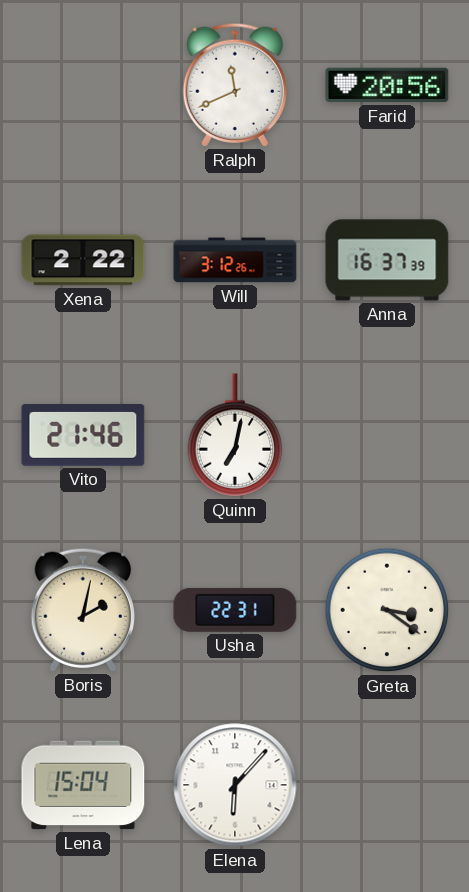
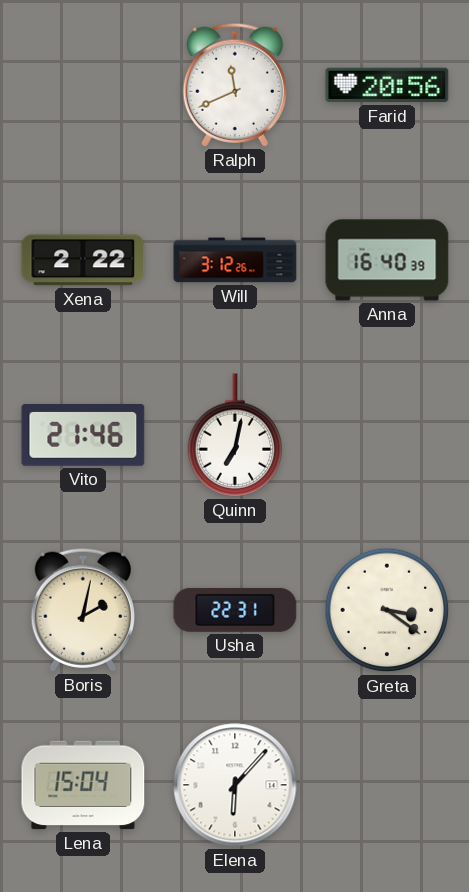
Anna: 16:37 -> 16:40
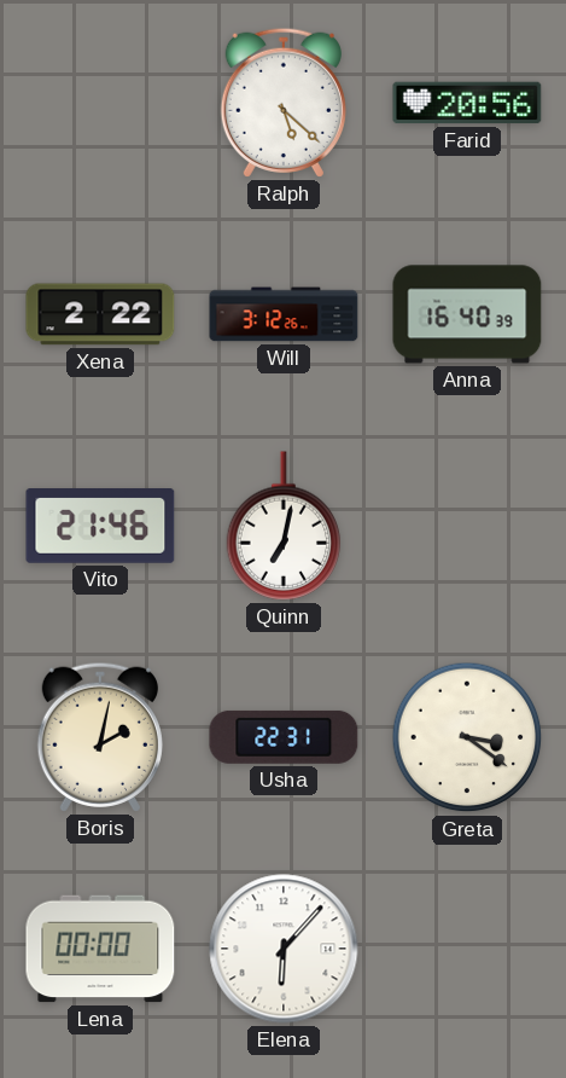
Ralph: 11:41 -> 5:22
Lena: 15:04 -> 00:00
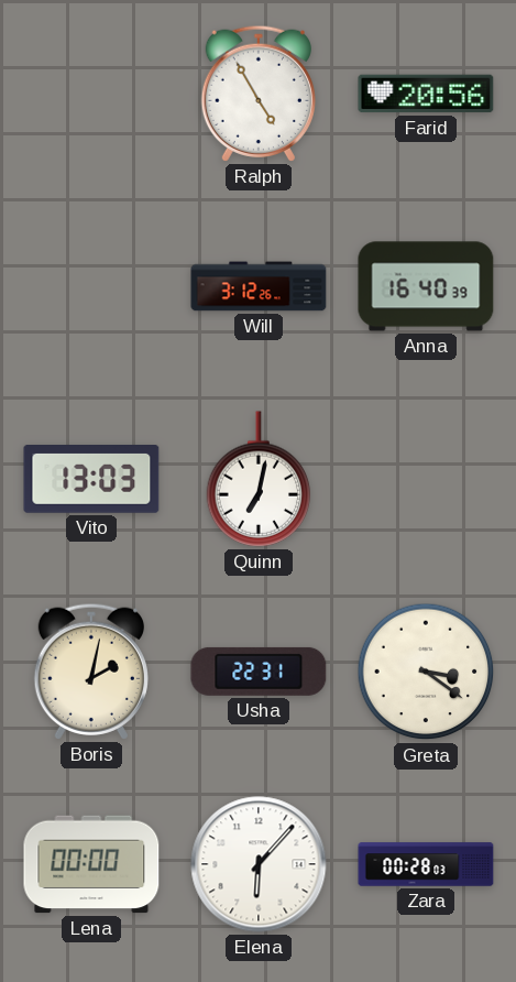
Ralph: 5:22 -> 4:55
Xena: 2:22 -> none
Vito: 21:46 -> 13:03
Zara: none -> 00:28
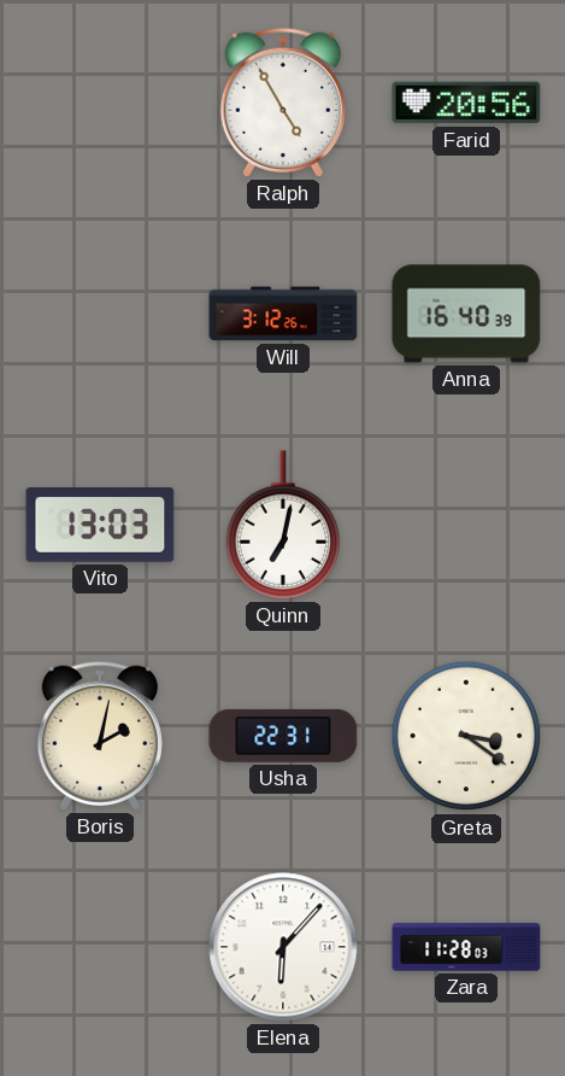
Lena: 00:00 -> none
Zara: 00:28 -> 11:28
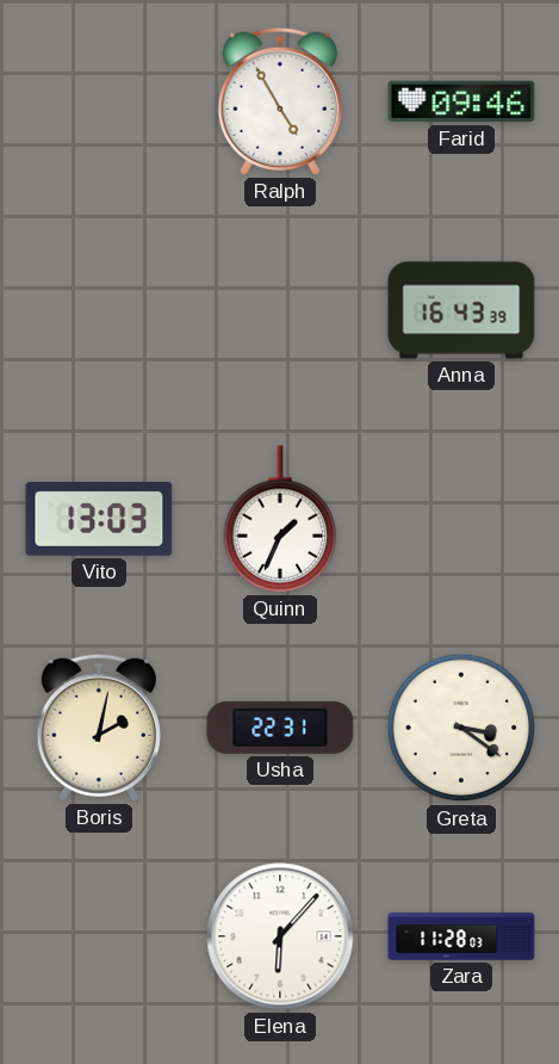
Farid: 20:56 -> 09:46
Will: 3:12 -> none
Anna: 16:40 -> 16:43
Quinn: 7:02 -> 1:34
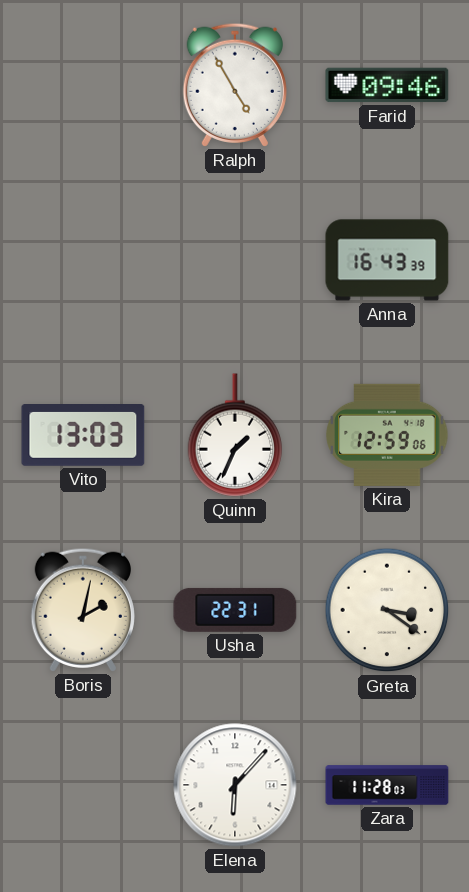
Kira: none -> 12:59
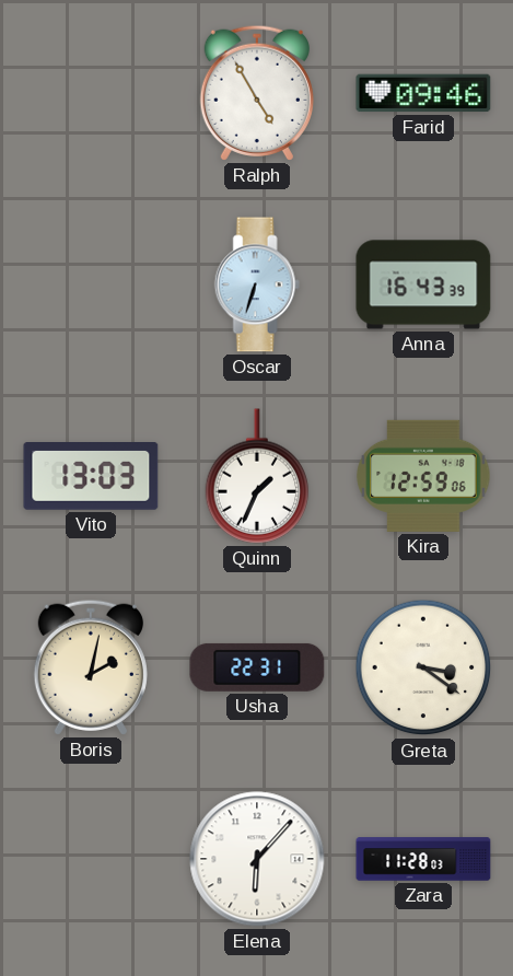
Oscar: none -> 6:33
